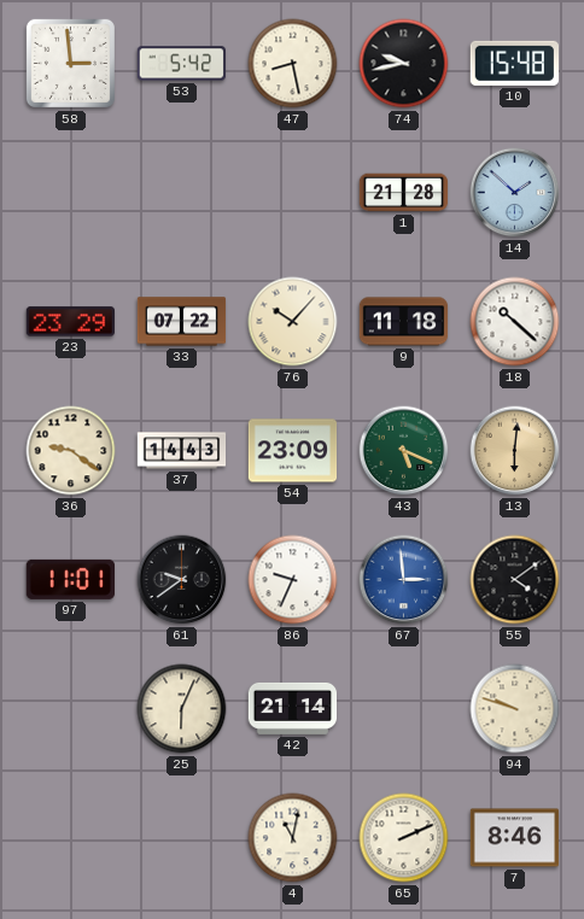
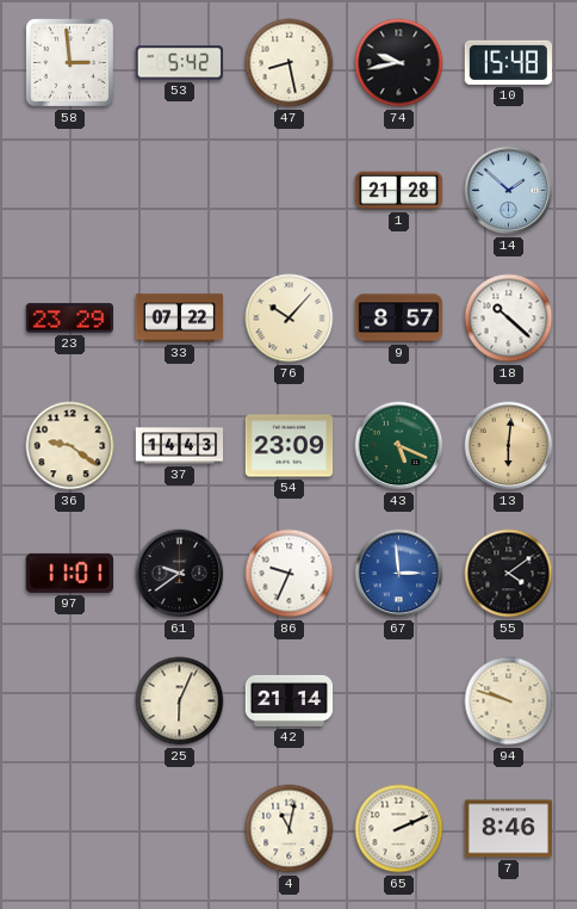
9: 11:18 -> 8:57
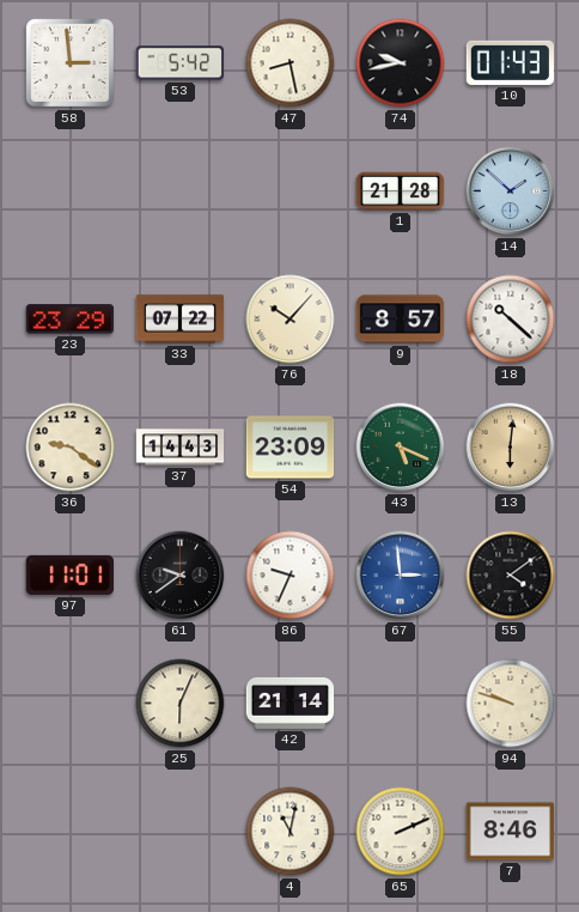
10: 15:48 -> 01:43
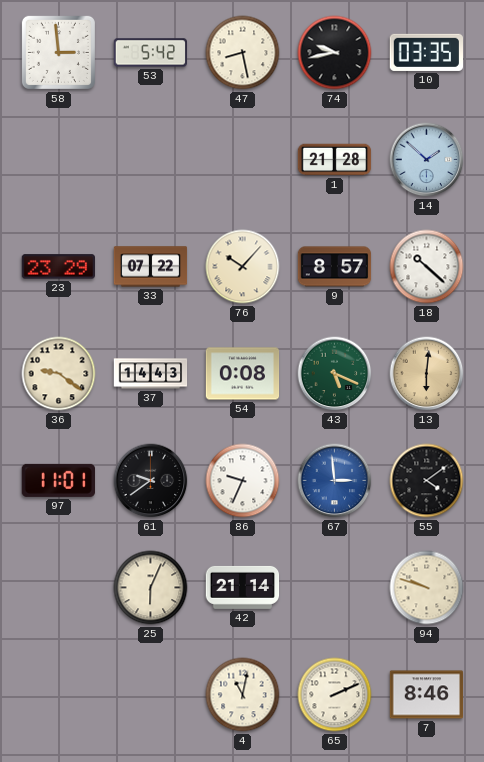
10: 01:43 -> 03:35
54: 23:09 -> 0:08
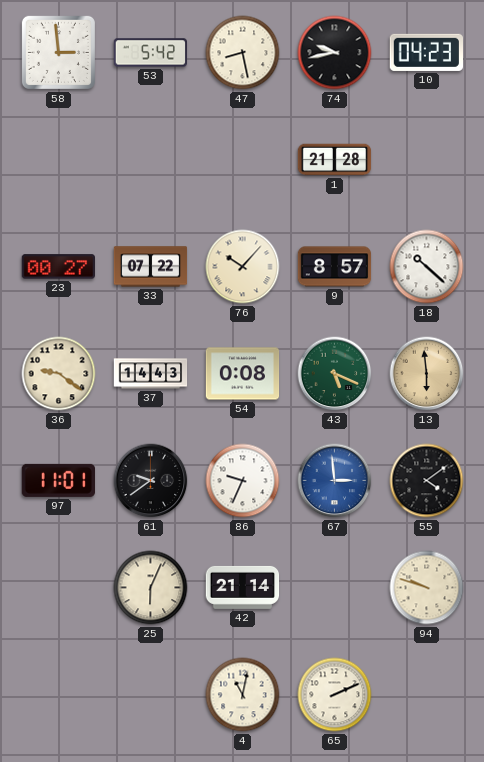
10: 03:35 -> 04:23
14: 1:52 -> none
23: 23:29 -> 00:27
13: 6:01 -> 5:59
7: 8:46 -> none
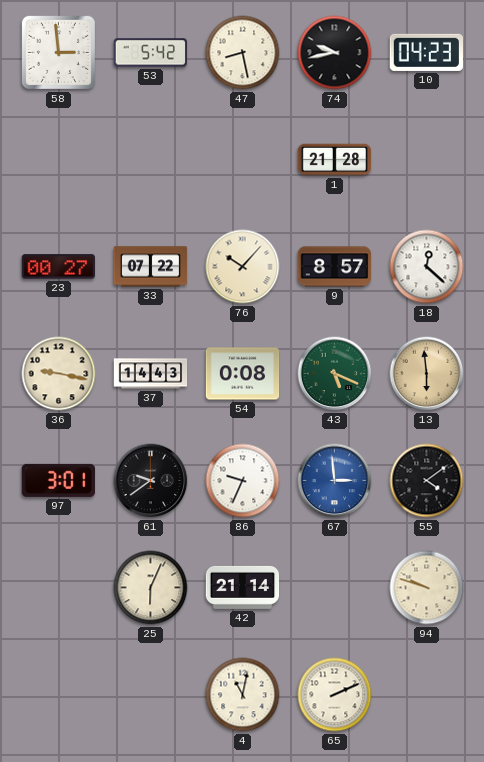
18: 10:22 -> 12:22
36: 9:21 -> 9:17
97: 11:01 -> 3:01
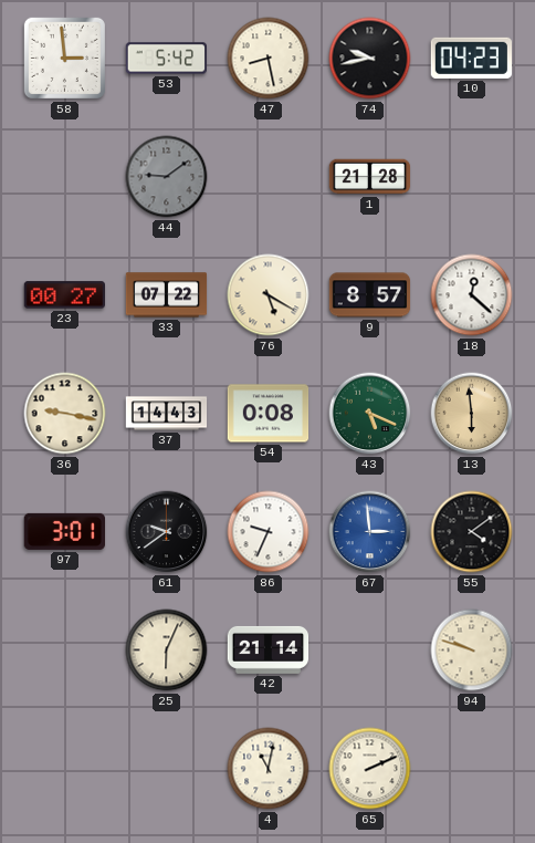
44: none -> 9:09
76: 10:07 -> 5:20
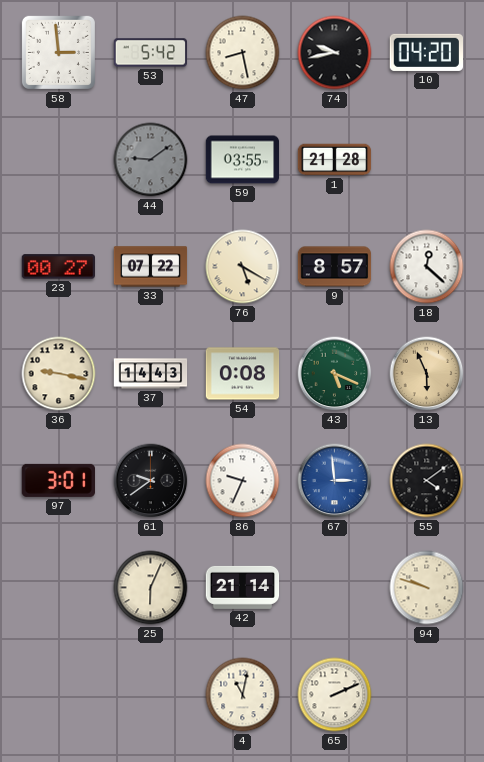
10: 04:23 -> 04:20
59: none -> 03:55
13: 5:59 -> 5:56
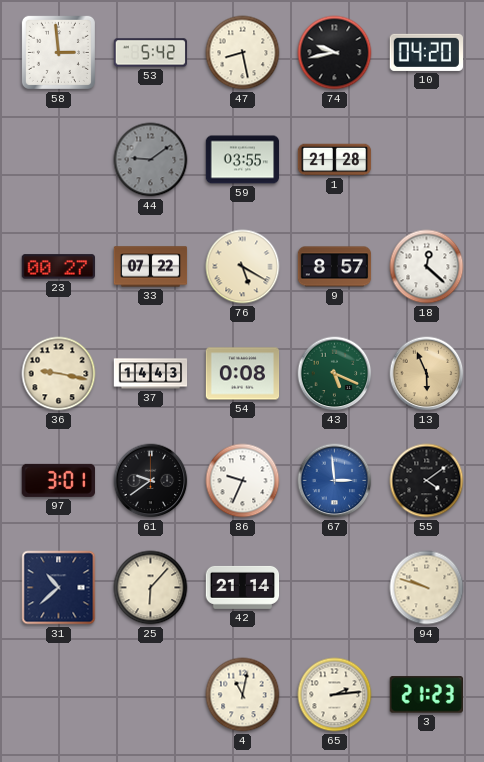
31: none -> 10:38
25: 6:04 -> 6:07
65: 2:11 -> 2:14
3: none -> 21:23
